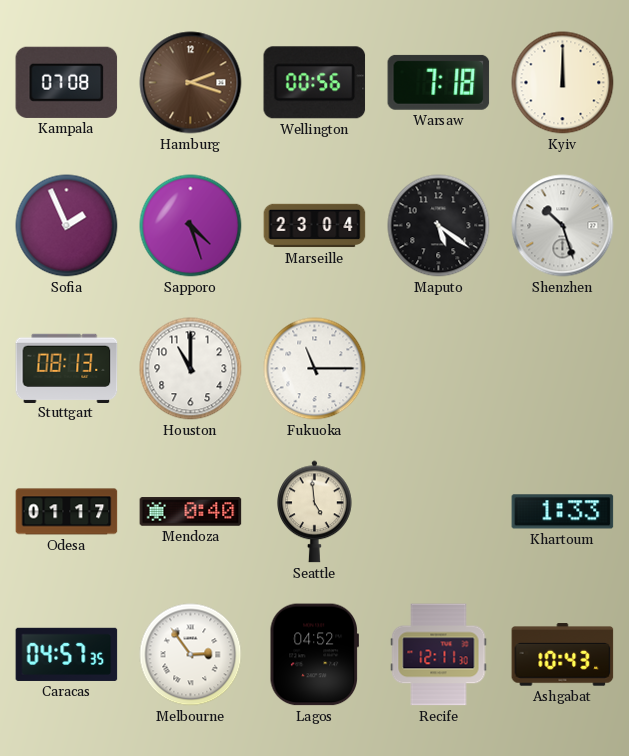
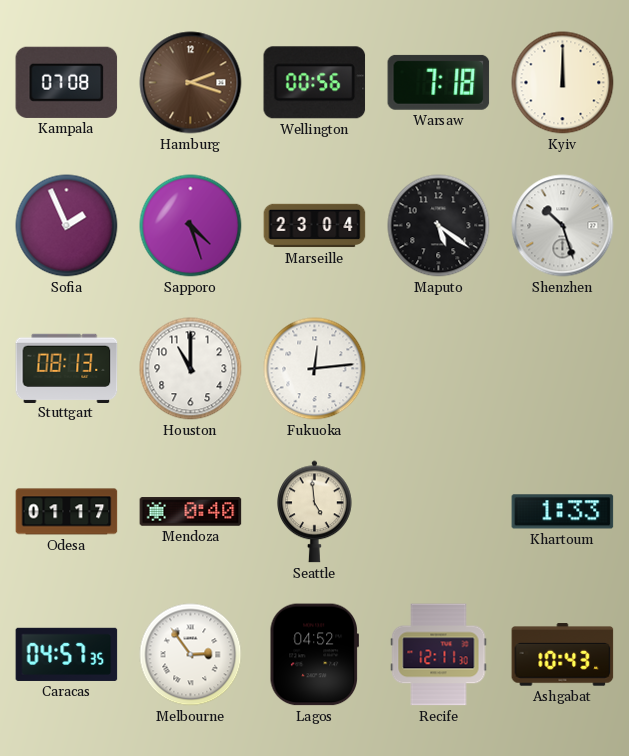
Fukuoka: 11:15 -> 12:14
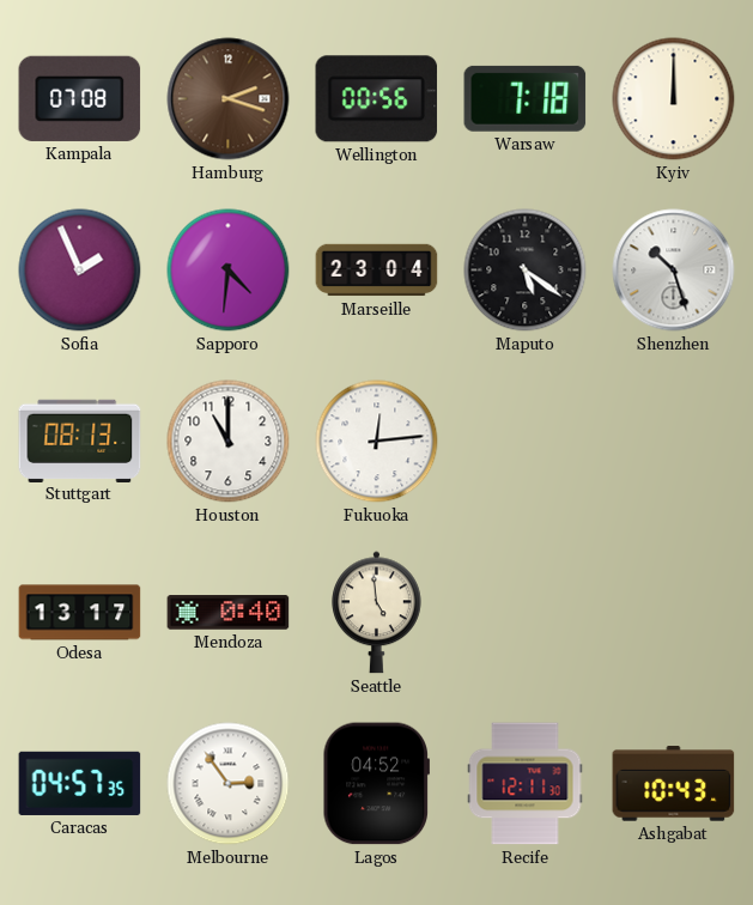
Sapporo: 4:27 -> 4:31
Odesa: 01:17 -> 13:17
Khartoum: 1:33 -> none
